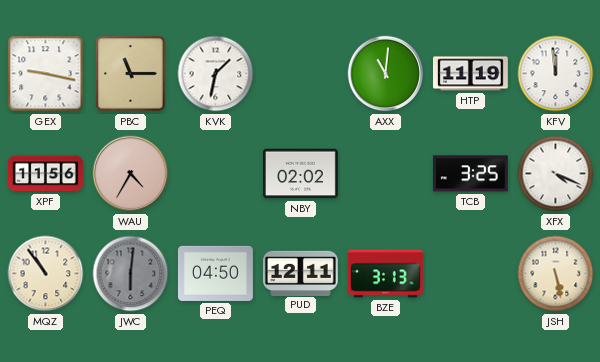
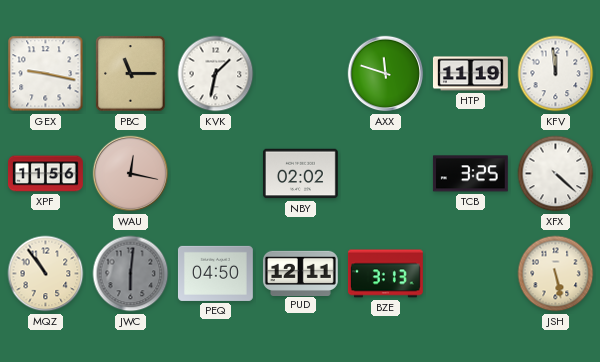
AXX: 11:01 -> 11:48
WAU: 4:35 -> 12:17
XFX: 4:19 -> 4:22
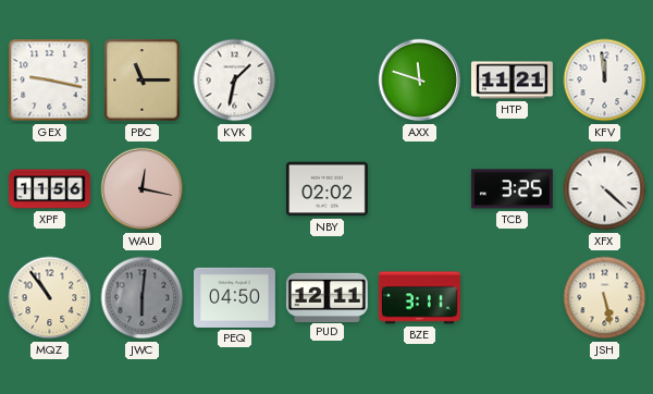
HTP: 11:19 -> 11:21
BZE: 3:13 -> 3:11
